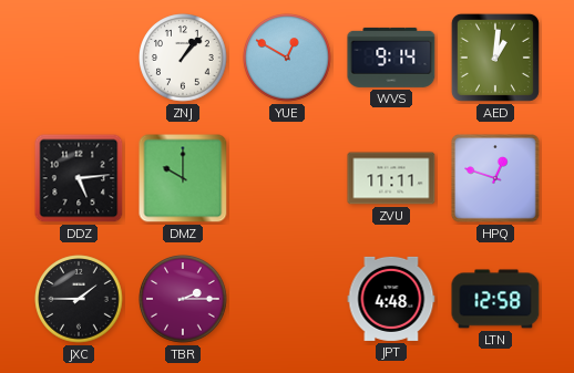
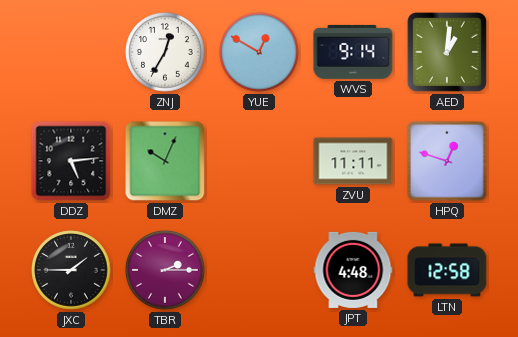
ZNJ: 1:07 -> 12:35
DMZ: 10:00 -> 10:04
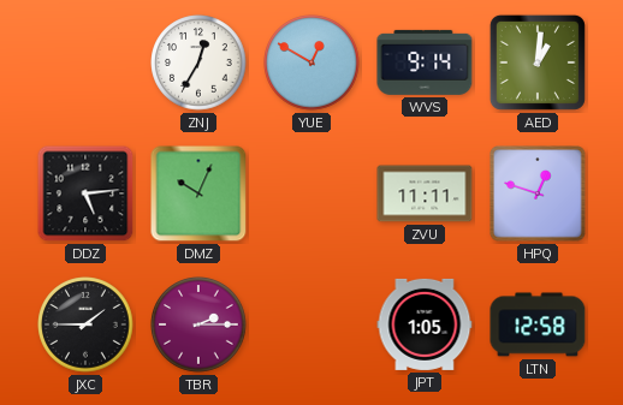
JPT: 4:48 -> 1:05
